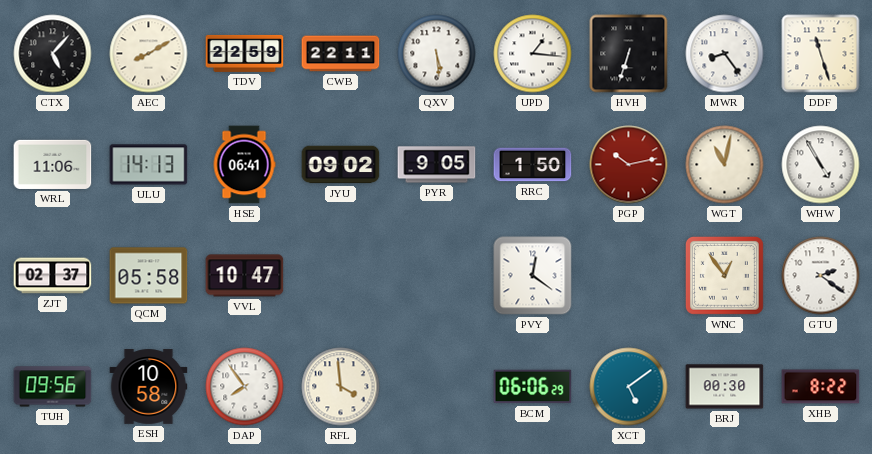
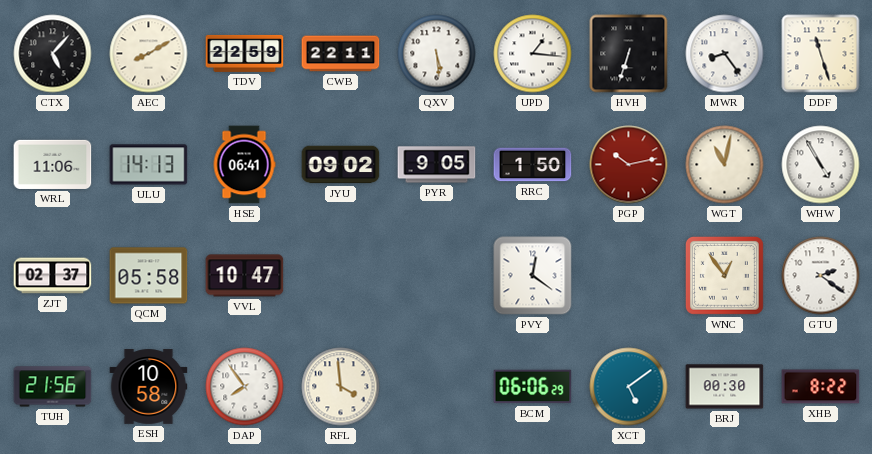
TUH: 09:56 -> 21:56
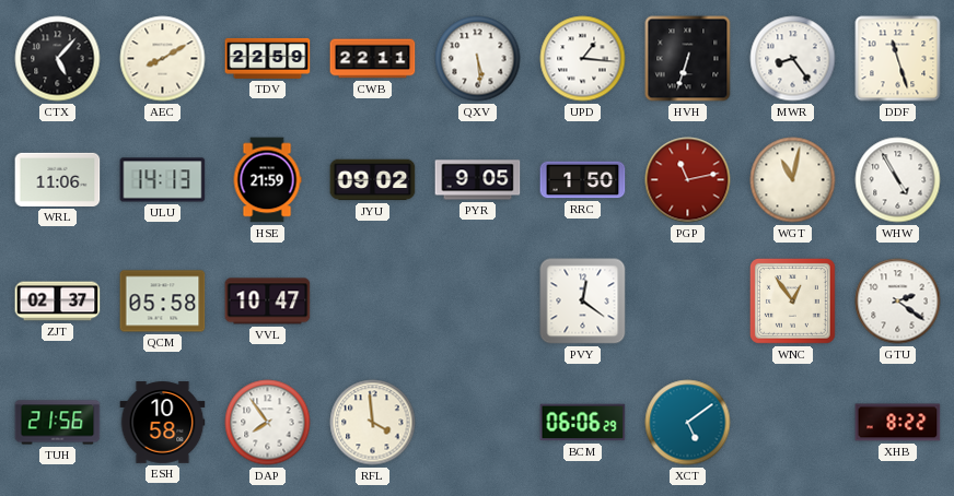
HSE: 06:41 -> 21:59
PGP: 10:13 -> 11:13
BRJ: 00:30 -> none
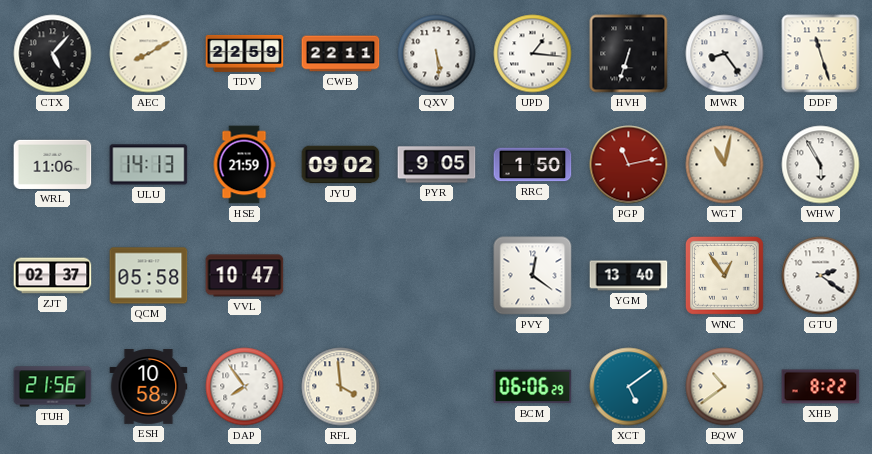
WHW: 4:55 -> 5:55
YGM: none -> 13:40
BQW: none -> 10:39
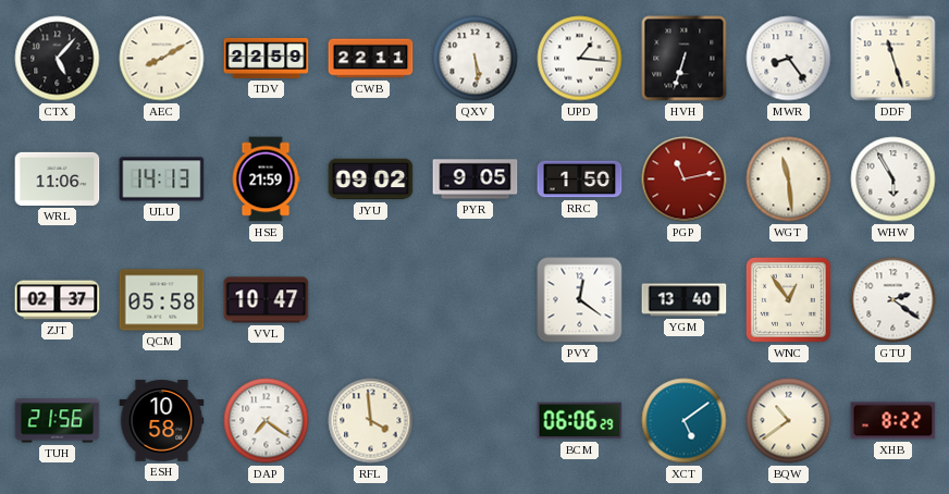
WGT: 11:02 -> 11:29
DAP: 7:54 -> 7:21
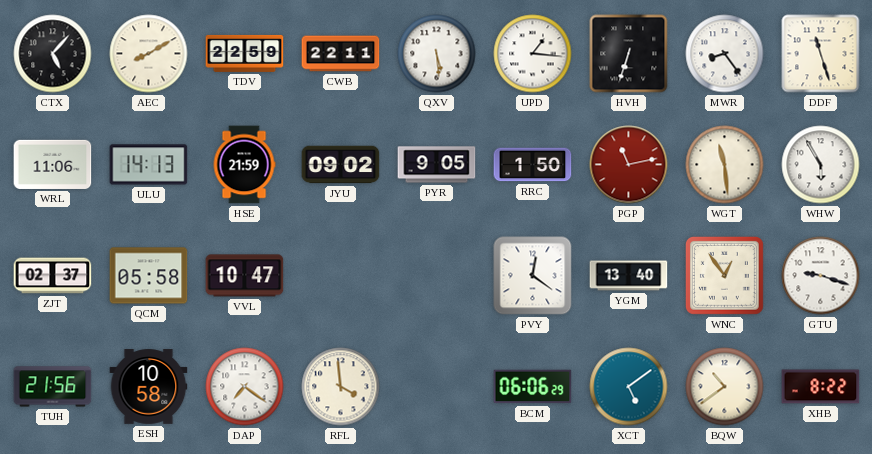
GTU: 2:21 -> 9:18
